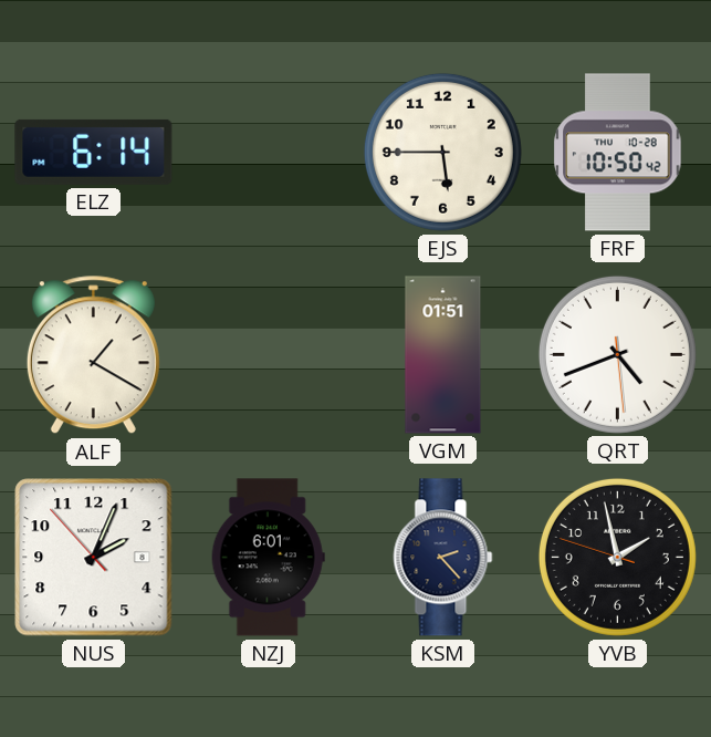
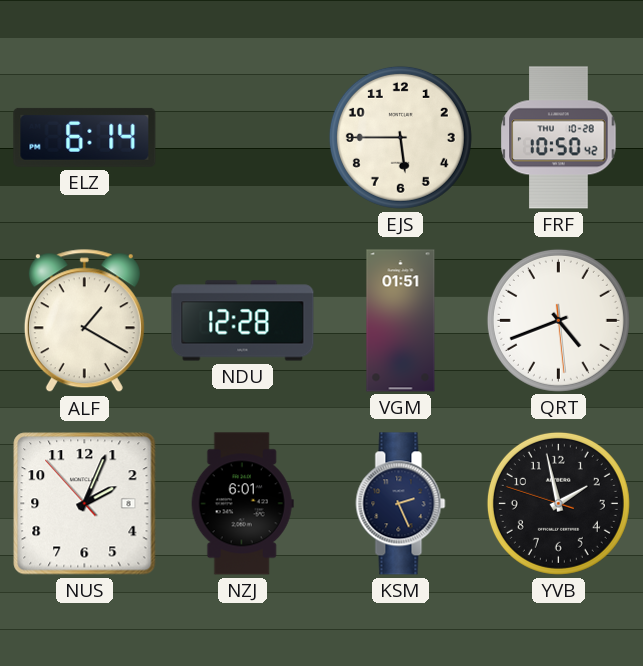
NDU: none -> 12:28
KSM: 2:23 -> 2:26
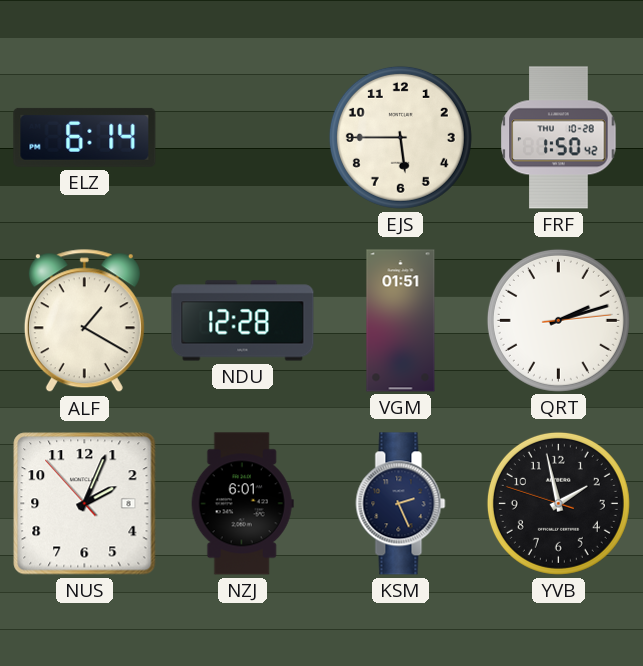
FRF: 10:50 -> 1:50
QRT: 4:41 -> 2:12
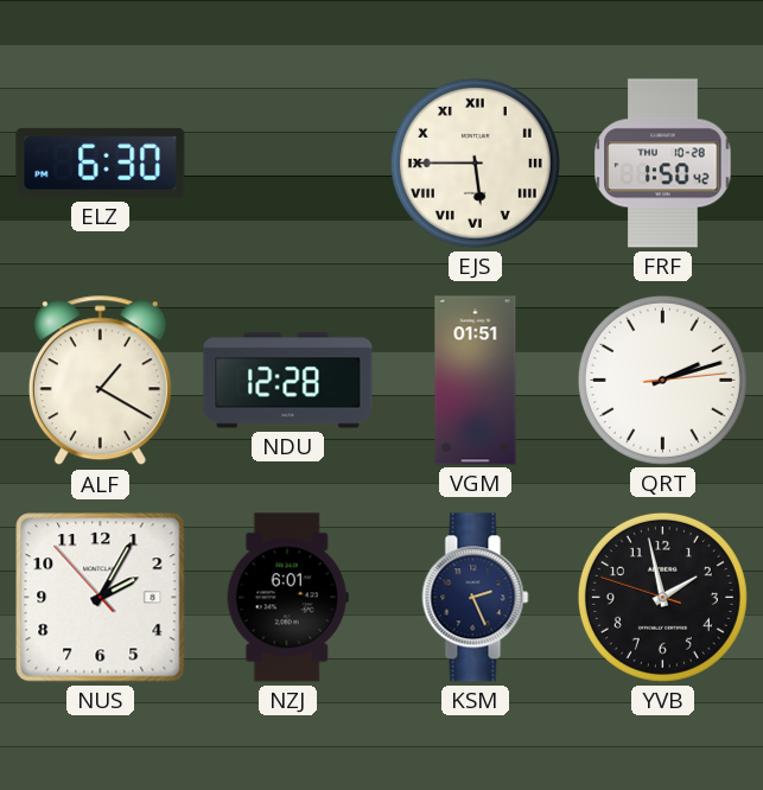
ELZ: 6:14 -> 6:30
EJS numerals: Arabic -> Roman
NUS: 2:03 -> 2:04
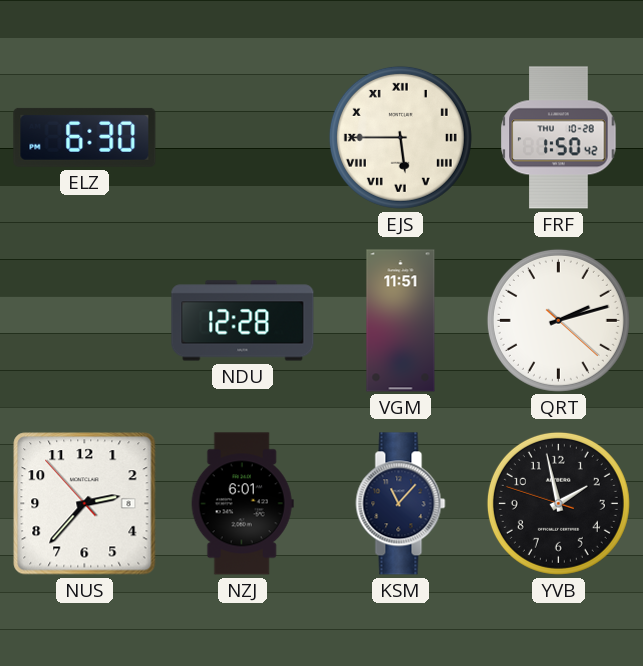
ALF: 1:20 -> none
VGM: 01:51 -> 11:51
QRT: 2:12:14 -> 2:12:22
NUS: 2:04 -> 2:36
KSM: 2:26 -> 11:07
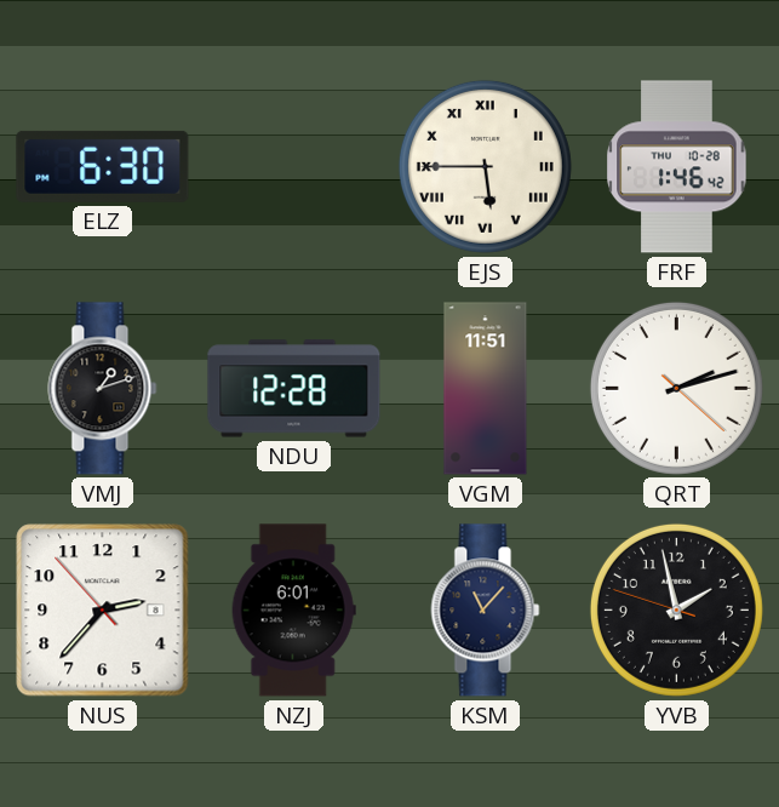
FRF: 1:50 -> 1:46
VMJ: none -> 1:12
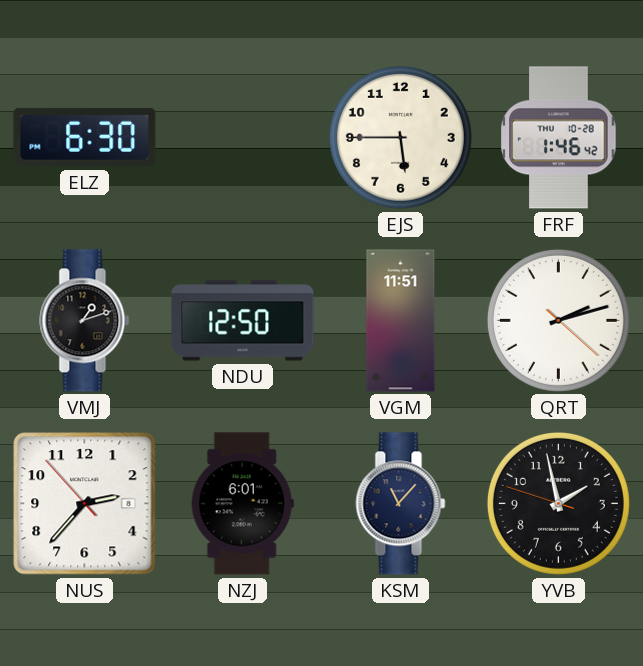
EJS numerals: Roman -> Arabic
NDU: 12:28 -> 12:50
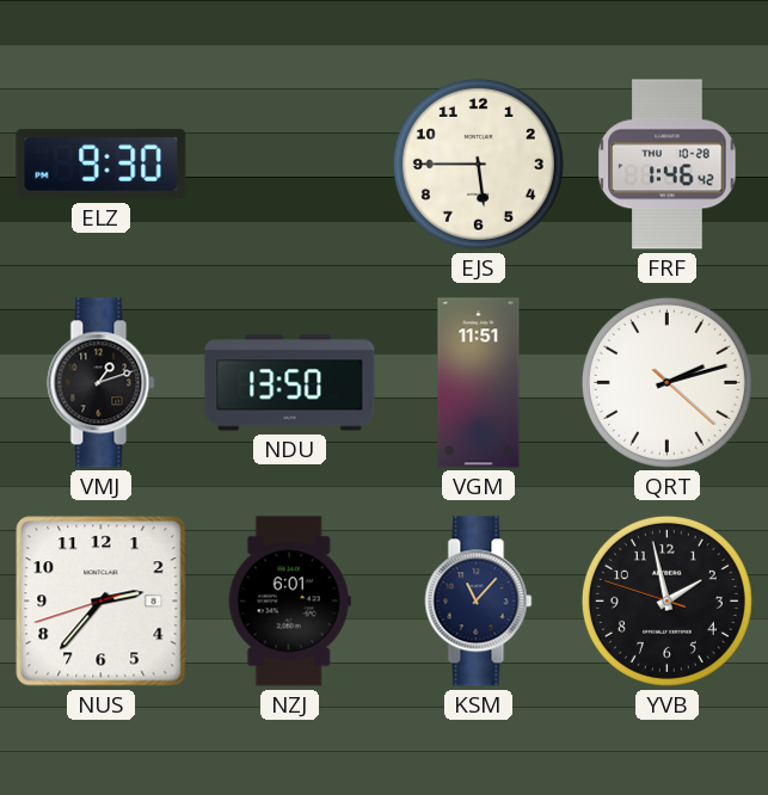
ELZ: 6:30 -> 9:30
NDU: 12:50 -> 13:50
NUS: 2:36:53 -> 2:36:42
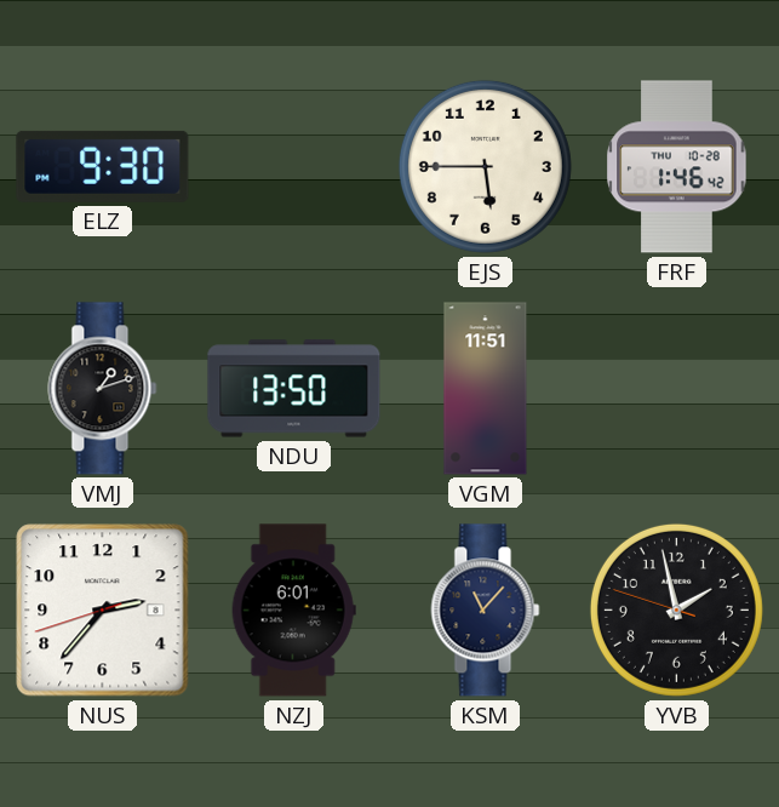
QRT: 2:12 -> none
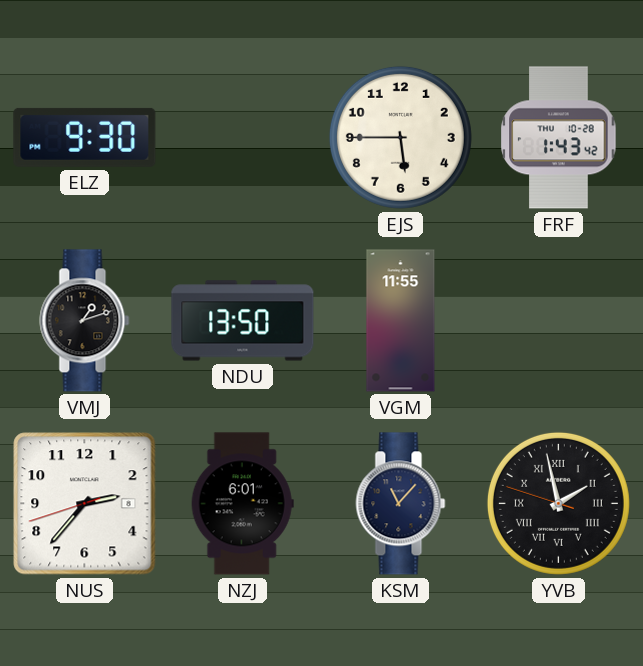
FRF: 1:46 -> 1:43
VGM: 11:51 -> 11:55
YVB numerals: Arabic -> Roman
